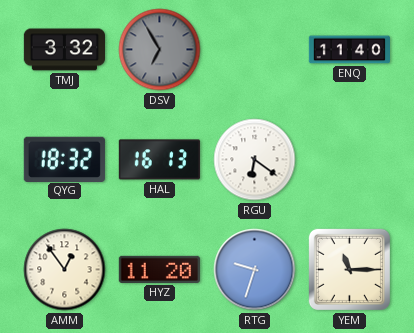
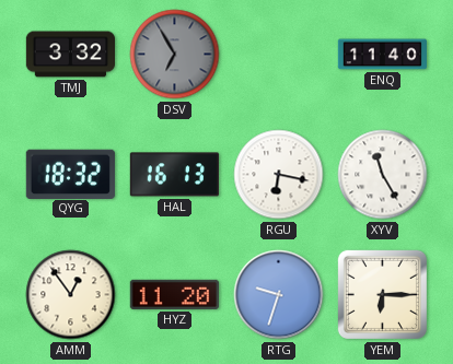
RGU: 6:21 -> 6:17
XYV: none -> 11:25
YEM: 11:15 -> 6:15
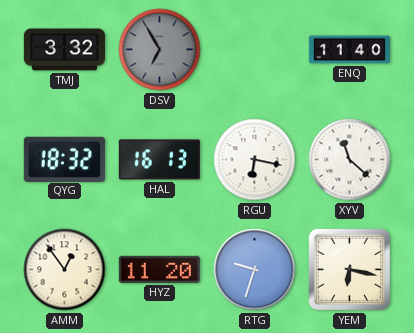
XYV: 11:25 -> 11:22
YEM: 6:15 -> 6:17
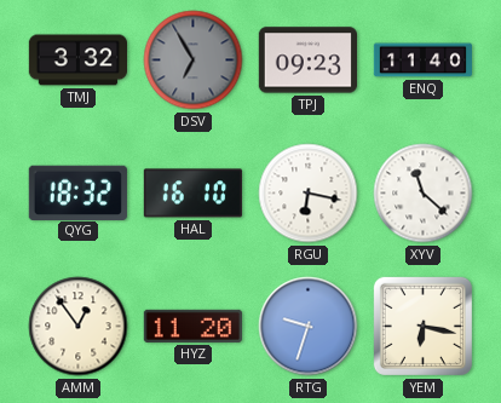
TPJ: none -> 09:23
HAL: 16:13 -> 16:10
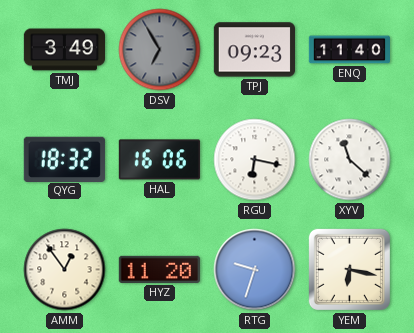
TMJ: 3:32 -> 3:49
HAL: 16:10 -> 16:06
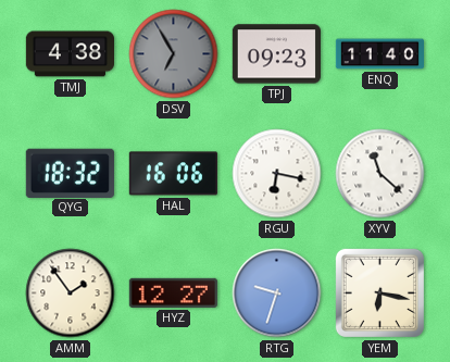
TMJ: 3:49 -> 4:38
AMM: 12:54 -> 1:54
HYZ: 11:20 -> 12:27
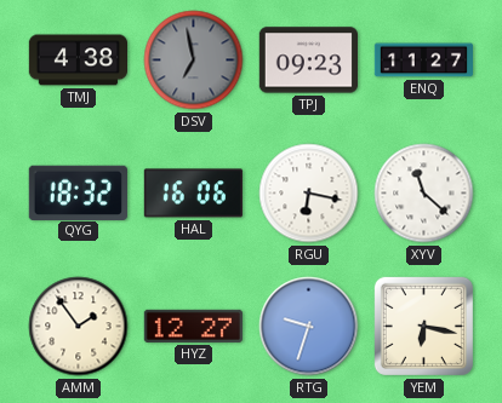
DSV: 6:55 -> 6:58
ENQ: 11:40 -> 11:27
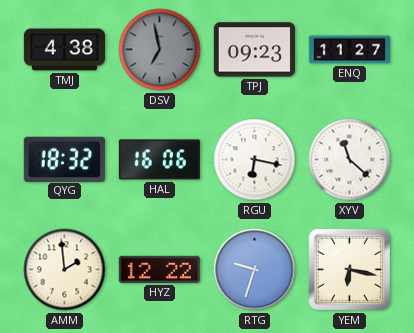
AMM: 1:54 -> 1:59
HYZ: 12:27 -> 12:22
